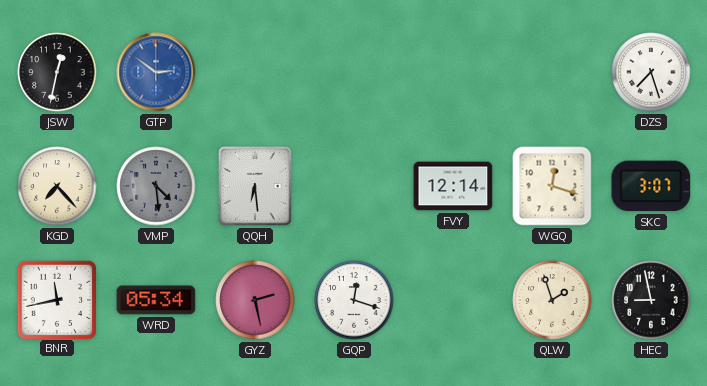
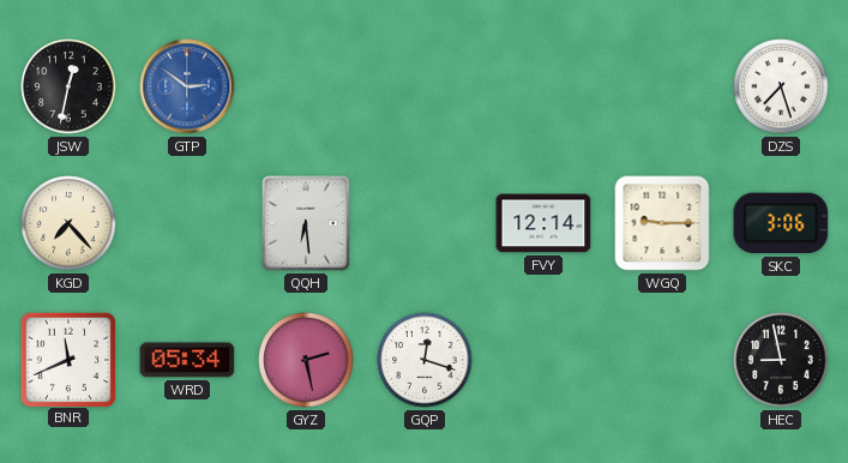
VMP: 4:29 -> none
WGQ: 12:18 -> 9:15
SKC: 3:07 -> 3:06
BNR: 11:43 -> 11:41
QLW: 1:57 -> none
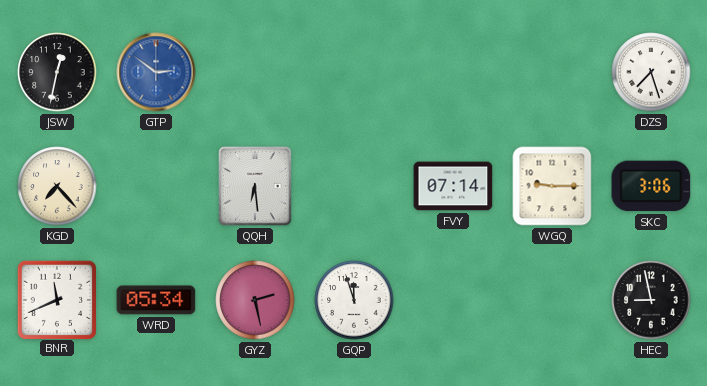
FVY: 12:14 -> 07:14
GQP: 12:18 -> 11:57
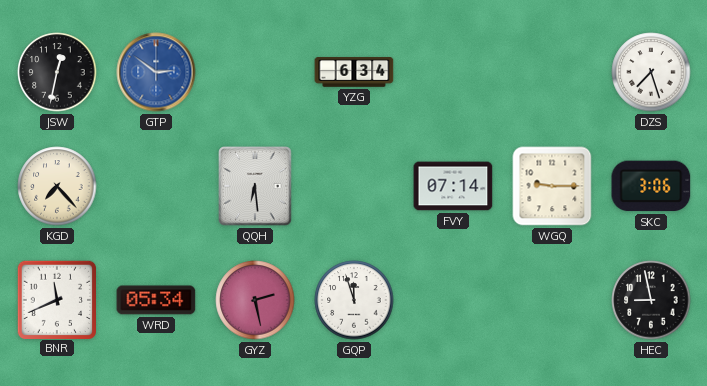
YZG: none -> 6:34
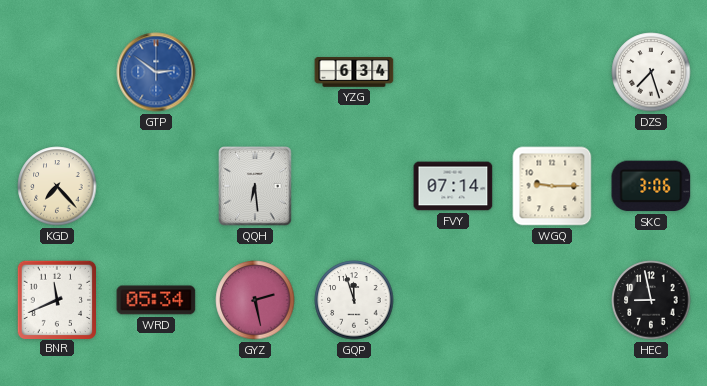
JSW: 12:32 -> none
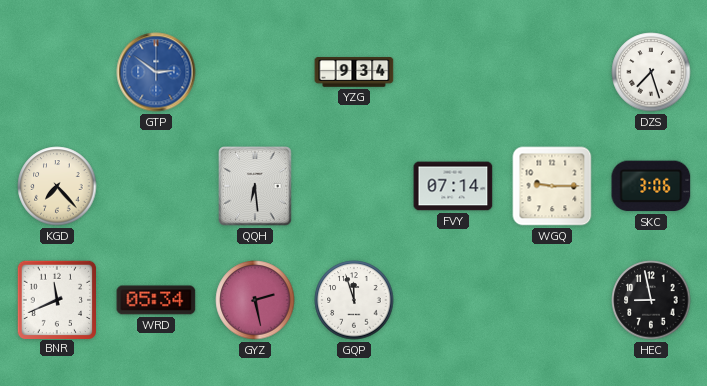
YZG: 6:34 -> 9:34
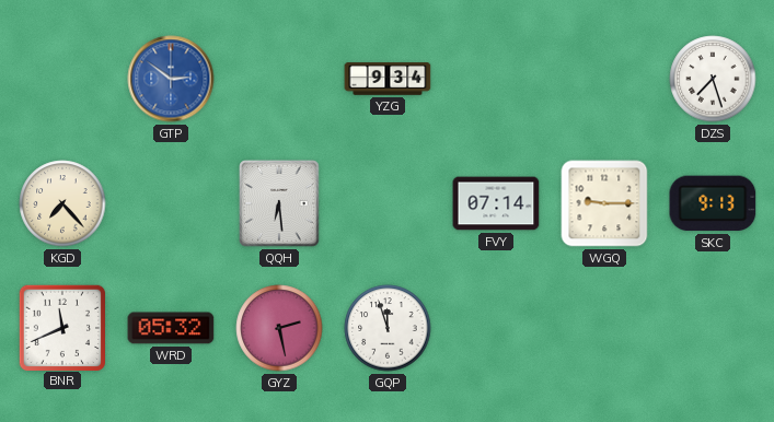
SKC: 3:06 -> 9:13
WRD: 05:34 -> 05:32
HEC: 8:58 -> none
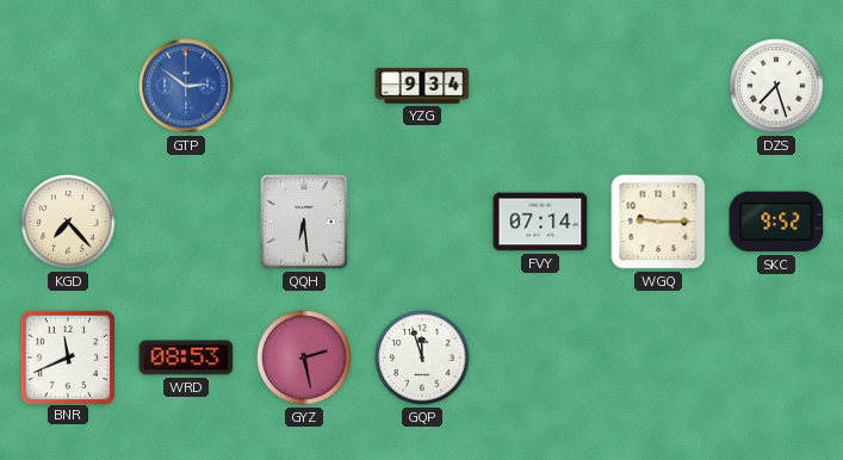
SKC: 9:13 -> 9:52
WRD: 05:32 -> 08:53
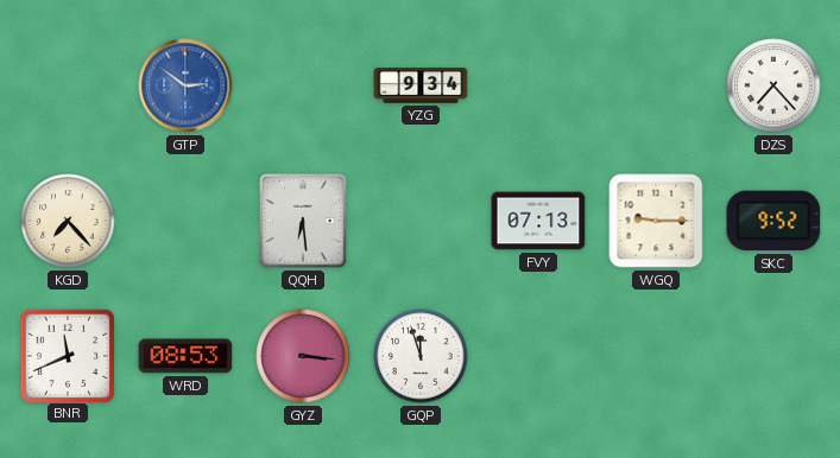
DZS: 7:27 -> 7:23
FVY: 07:14 -> 07:13
GYZ: 2:28 -> 3:16
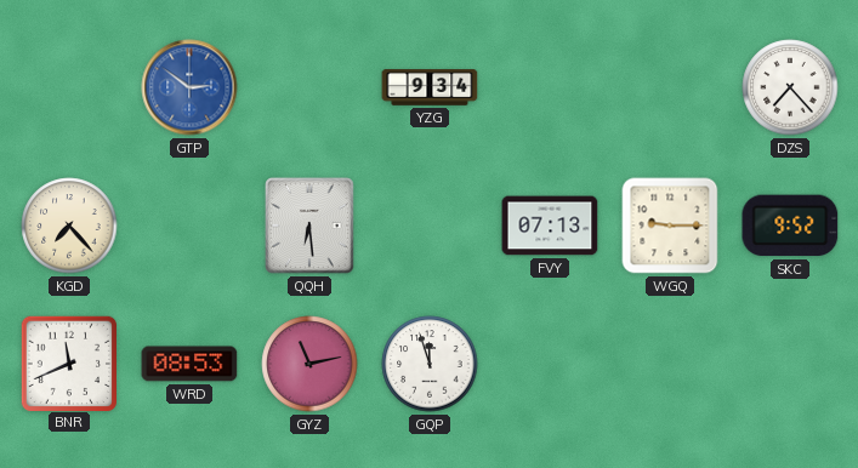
GYZ: 3:16 -> 11:13
